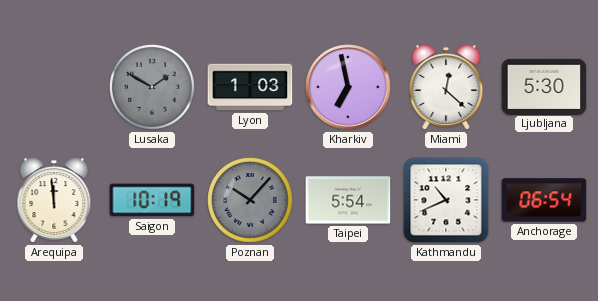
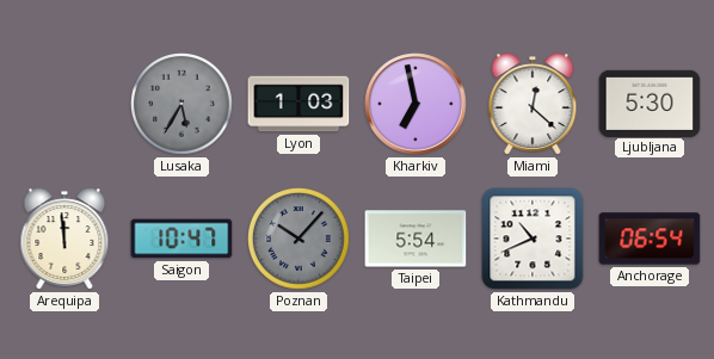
Lusaka: 1:50 -> 5:35
Saigon: 10:19 -> 10:47
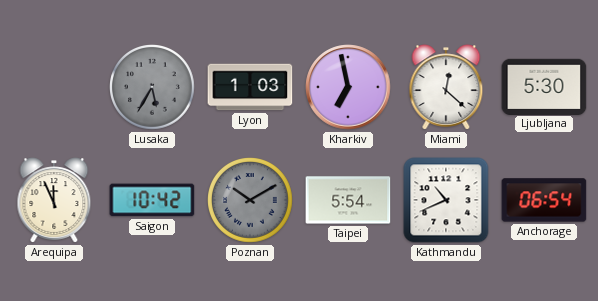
Arequipa: 11:59 -> 11:56
Saigon: 10:47 -> 10:42
Poznan: 10:07 -> 10:10
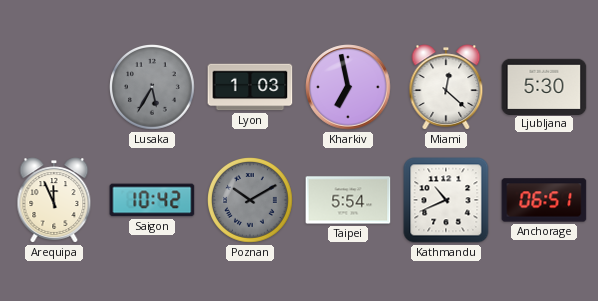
Anchorage: 06:54 -> 06:51
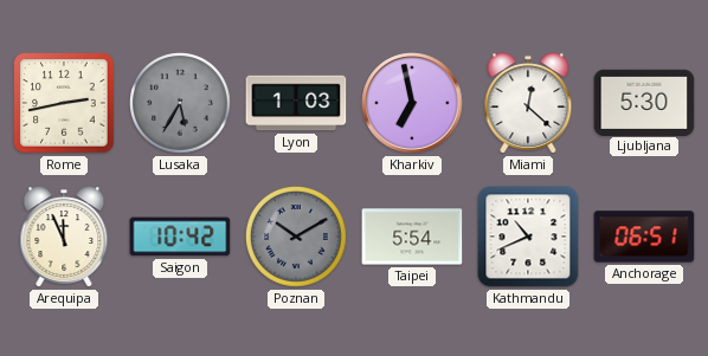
Rome: none -> 2:43
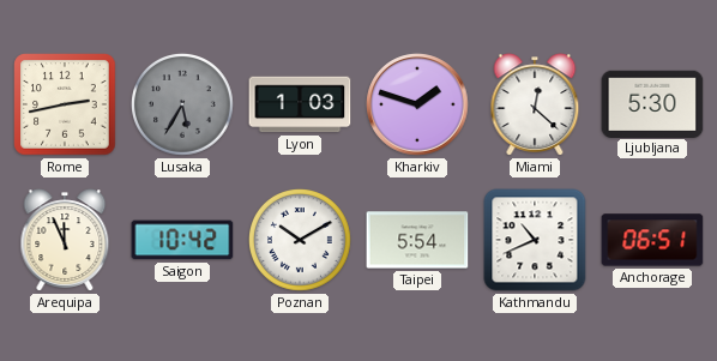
Kharkiv: 6:58 -> 1:48
Poznan dial: grey -> white
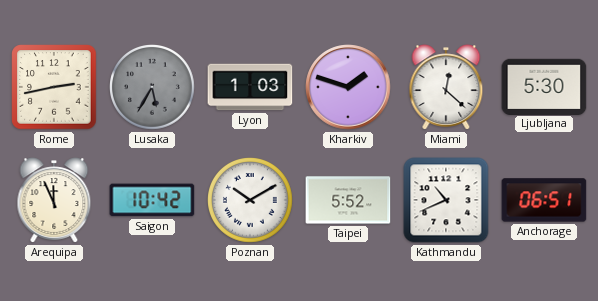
Taipei: 5:54 -> 5:52
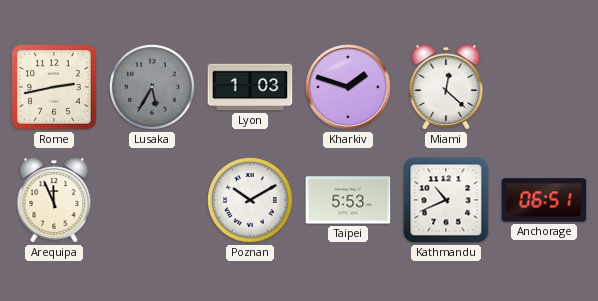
Ljubljana: 5:30 -> none
Saigon: 10:42 -> none
Taipei: 5:52 -> 5:53
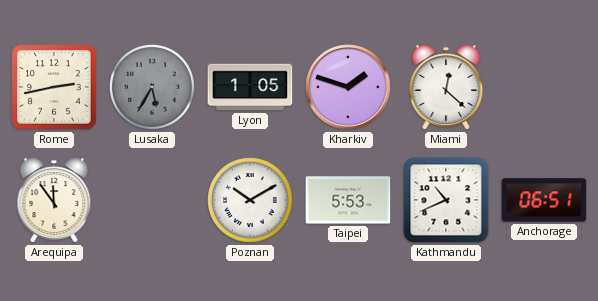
Lyon: 1:03 -> 1:05
Arequipa: 11:56 -> 11:54
